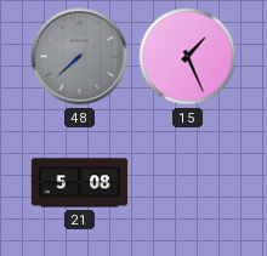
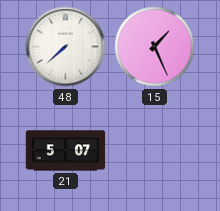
48 dial: grey -> white
21: 5:08 -> 5:07
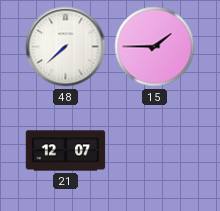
15: 1:26 -> 1:45
21: 5:07 -> 12:07
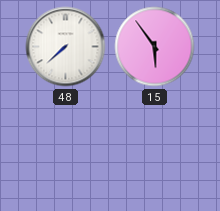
15: 1:45 -> 5:54
21: 12:07 -> none
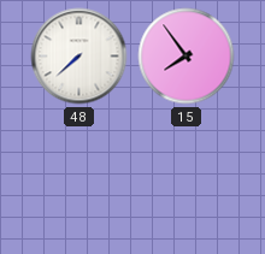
15: 5:54 -> 7:54
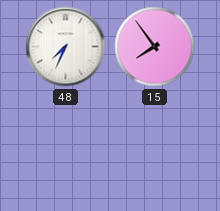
48: 7:38 -> 7:34
